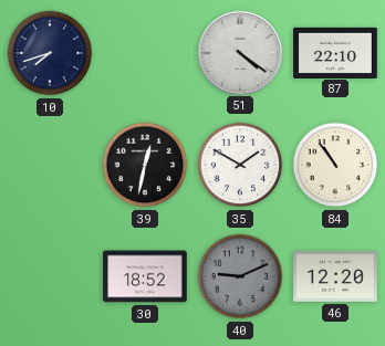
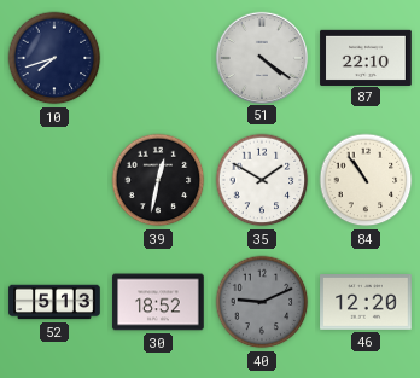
52: none -> 5:13
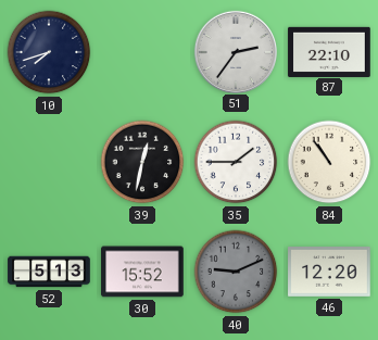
51: 4:21 -> 2:36
35: 1:50 -> 1:45
30: 18:52 -> 15:52
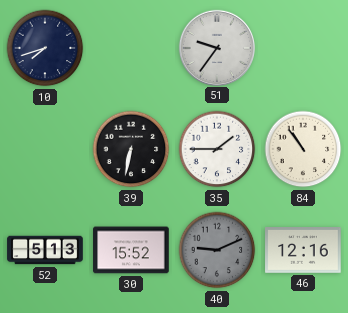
51: 2:36 -> 9:36
87: 22:10 -> none
39: 12:32 -> 6:32
46: 12:20 -> 12:16
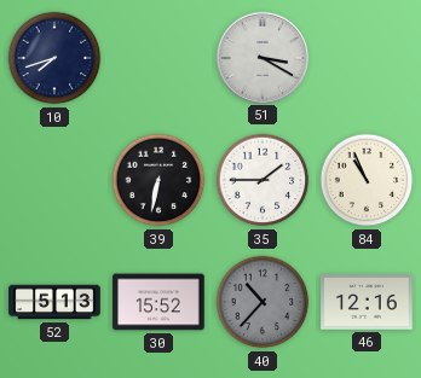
51: 9:36 -> 3:20
84: 10:54 -> 10:56
40: 9:11 -> 10:37
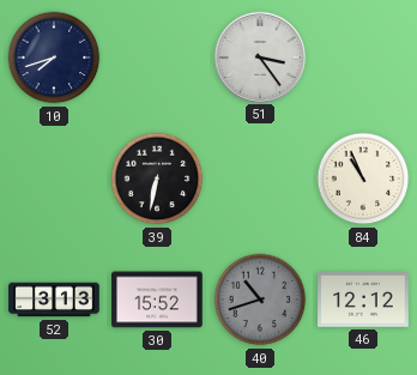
51: 3:20 -> 3:24
35: 1:45 -> none
52: 5:13 -> 3:13
40: 10:37 -> 10:42
46: 12:16 -> 12:12
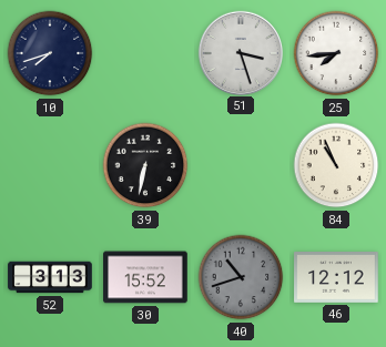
51: 3:24 -> 3:27
25: none -> 7:44
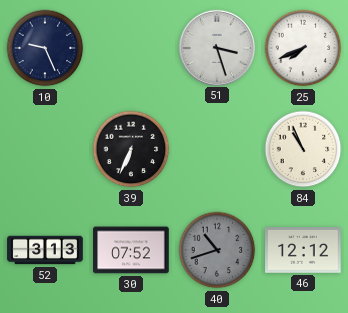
10: 7:42 -> 9:26
25: 7:44 -> 7:41
39: 6:32 -> 6:34
30: 15:52 -> 07:52
